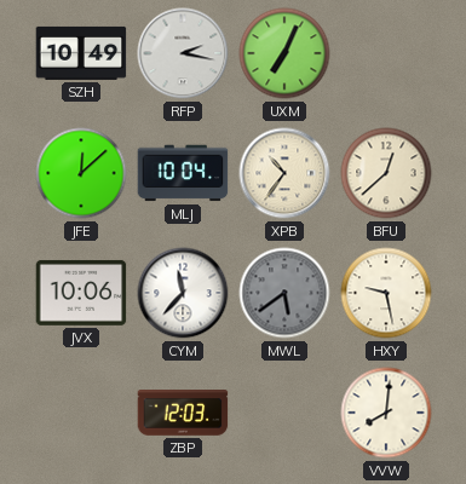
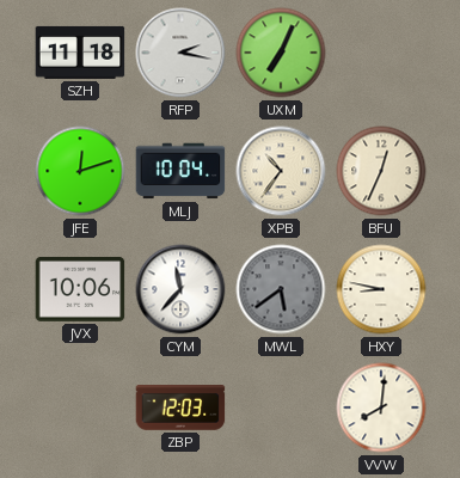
SZH: 10:49 -> 11:18
JFE: 12:08 -> 12:12
BFU: 12:38 -> 12:34
HXY: 9:28 -> 8:47
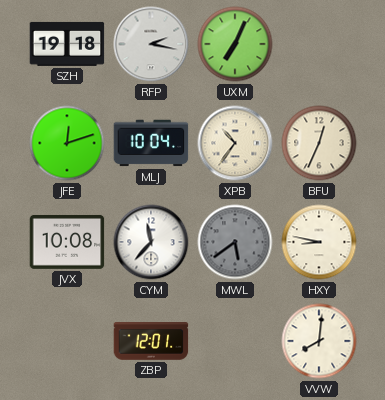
SZH: 11:18 -> 19:18
JVX: 10:06 -> 10:08
ZBP: 12:03 -> 12:01
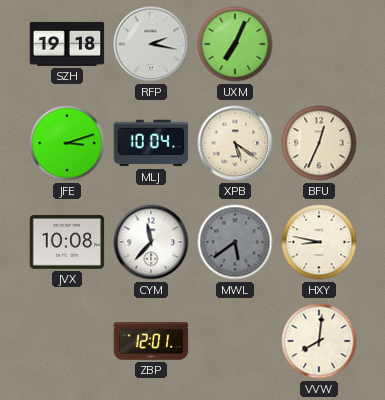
JFE: 12:12 -> 3:12
XPB: 10:36 -> 5:21
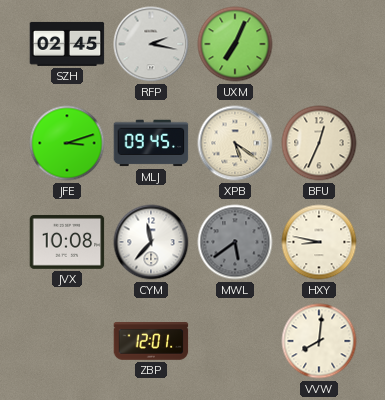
SZH: 19:18 -> 02:45
MLJ: 10:04 -> 09:45
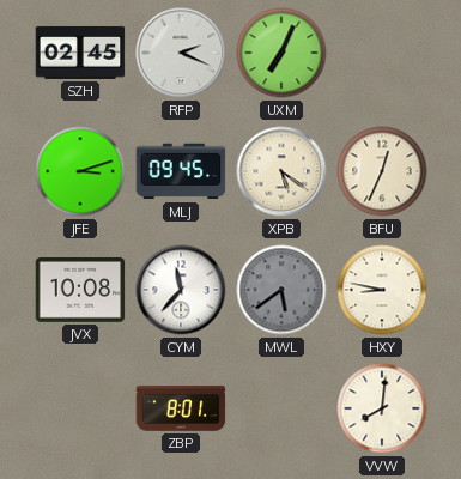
RFP: 2:17 -> 2:19
ZBP: 12:01 -> 8:01
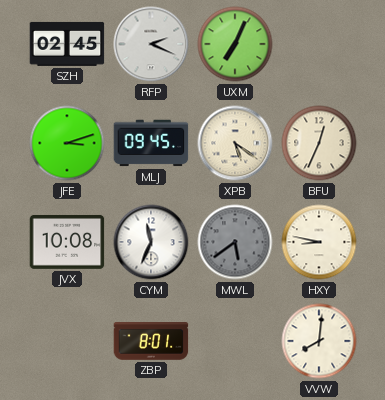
CYM: 11:37 -> 11:34
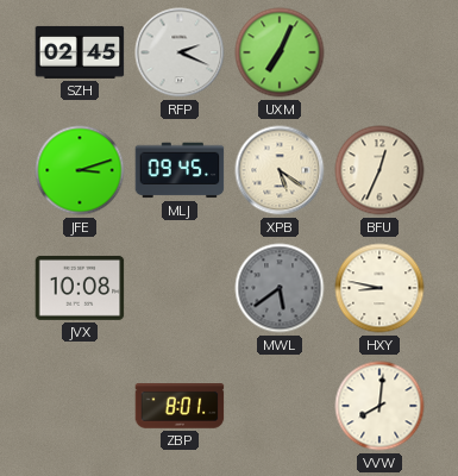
CYM: 11:34 -> none
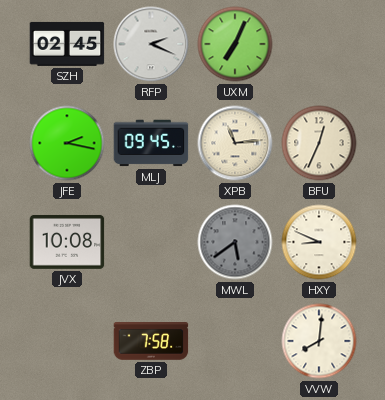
JFE: 3:12 -> 2:17
XPB: 5:21 -> 11:14
HXY: 8:47 -> 8:49
ZBP: 8:01 -> 7:58
